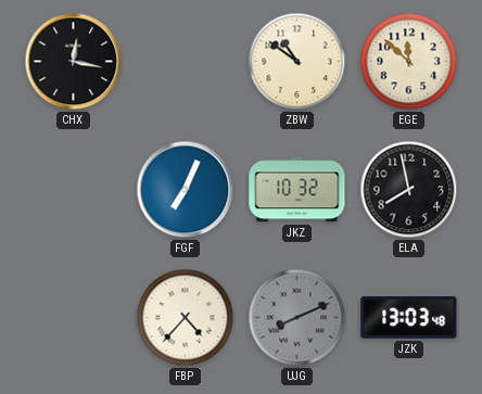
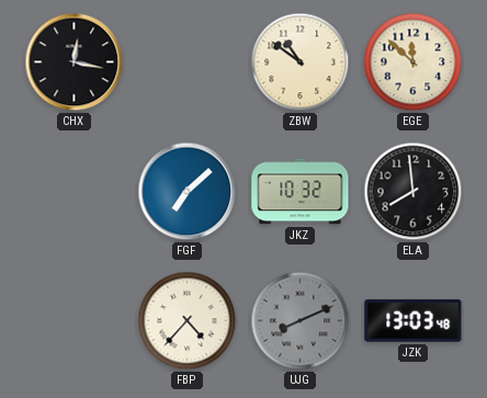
FGF: 7:04 -> 7:08
ELA: 7:58 -> 7:59
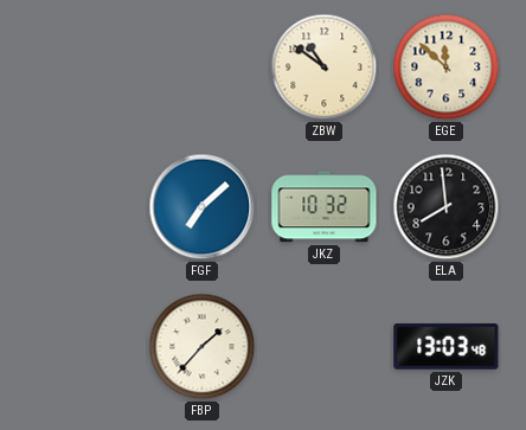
CHX: 12:17 -> none
FBP: 4:37 -> 1:37
UJG: 8:11 -> none
